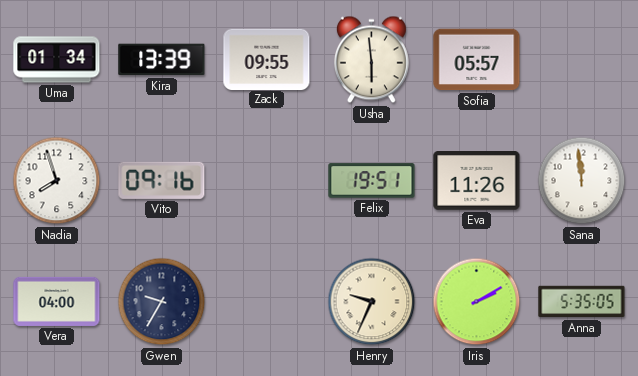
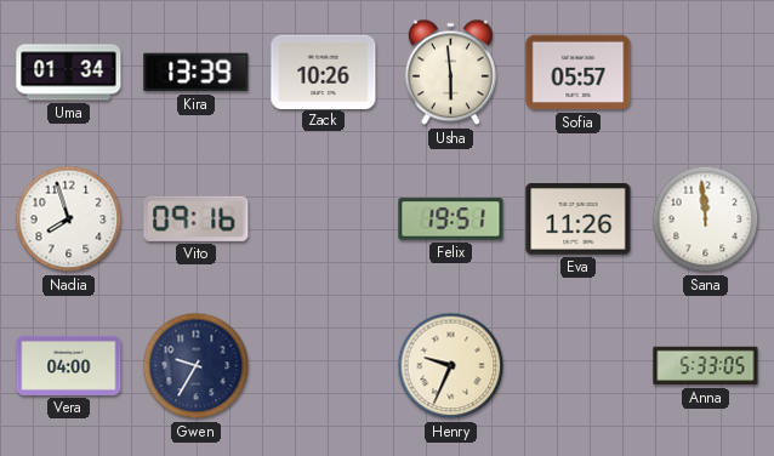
Zack: 09:55 -> 10:26
Iris: 2:10 -> none
Anna: 5:35 -> 5:33
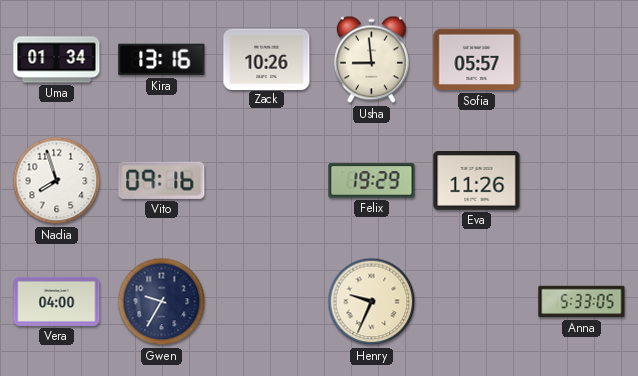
Kira: 13:39 -> 13:16
Usha: 5:59 -> 8:59
Felix: 19:51 -> 19:29
Sana: 11:59 -> none
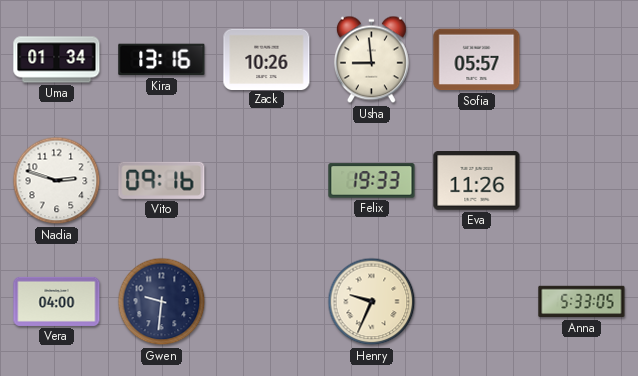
Nadia: 7:57 -> 2:48
Felix: 19:29 -> 19:33
Gwen: 9:35 -> 9:31
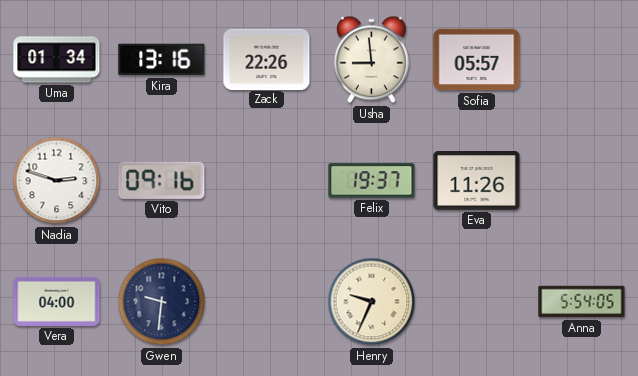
Zack: 10:26 -> 22:26
Felix: 19:33 -> 19:37
Anna: 5:33 -> 5:54
